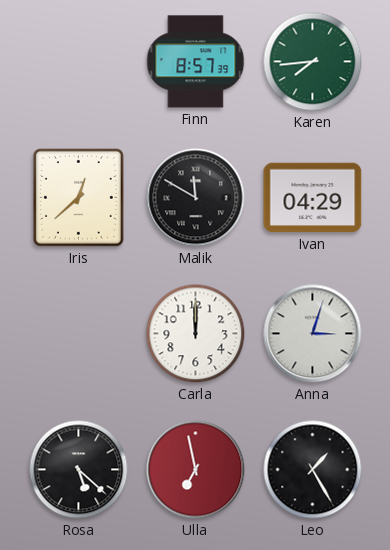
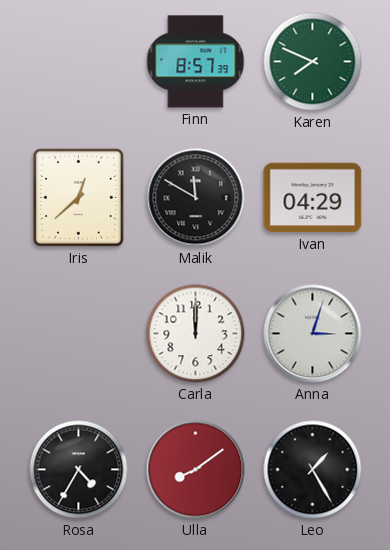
Karen: 7:44 -> 7:49
Rosa: 5:22 -> 4:35
Ulla: 6:58 -> 8:09
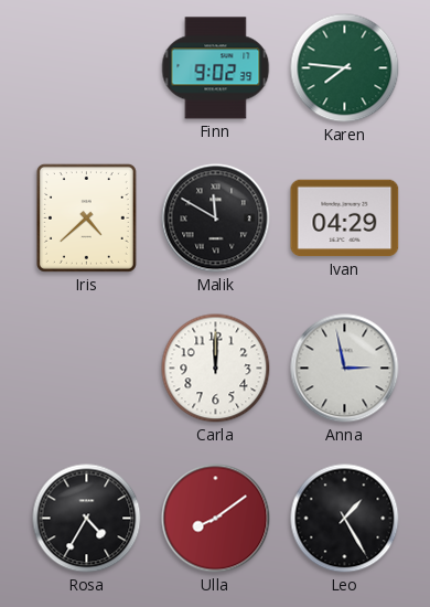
Finn: 8:57 -> 9:02
Karen: 7:49 -> 7:46
Iris: 12:38 -> 4:38
Anna: 3:03 -> 2:58
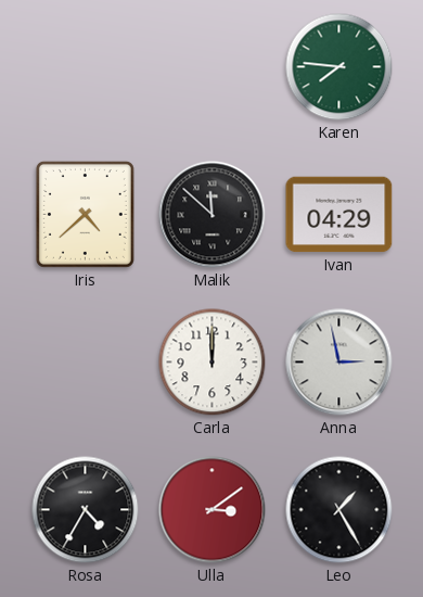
Finn: 9:02 -> none
Malik: 11:50 -> 11:52
Ulla: 8:09 -> 3:09
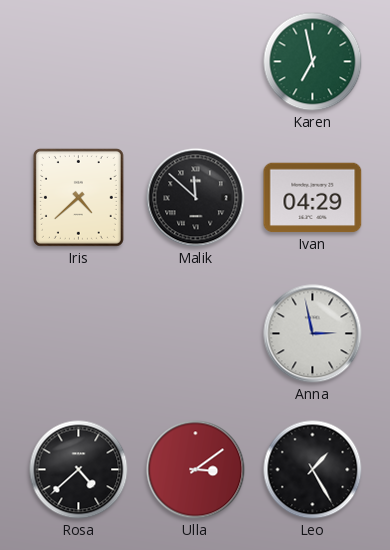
Karen: 7:46 -> 6:58
Carla: 12:00 -> none
Rosa: 4:35 -> 4:38
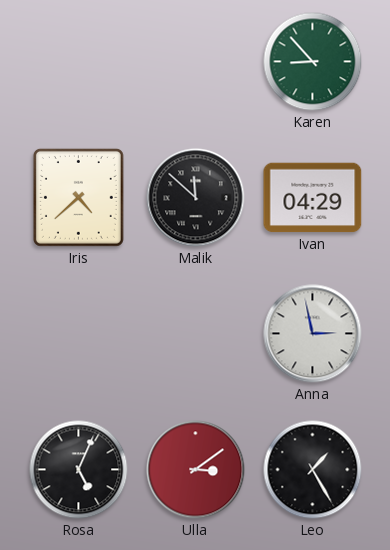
Karen: 6:58 -> 8:53
Rosa: 4:38 -> 5:04
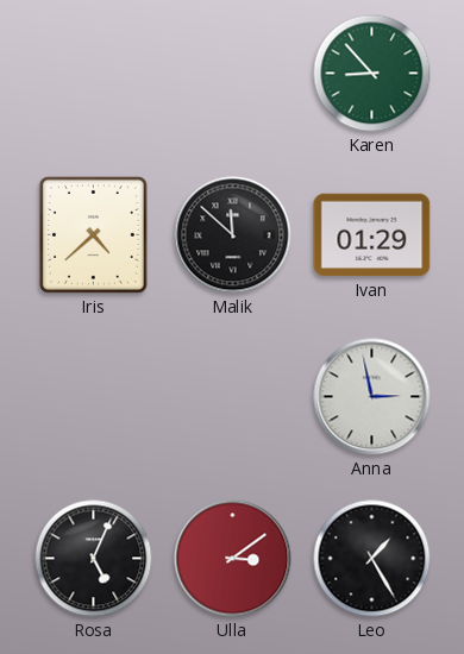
Ivan: 04:29 -> 01:29
